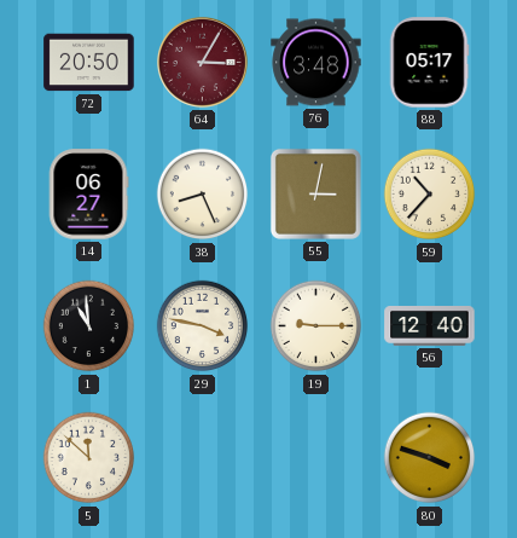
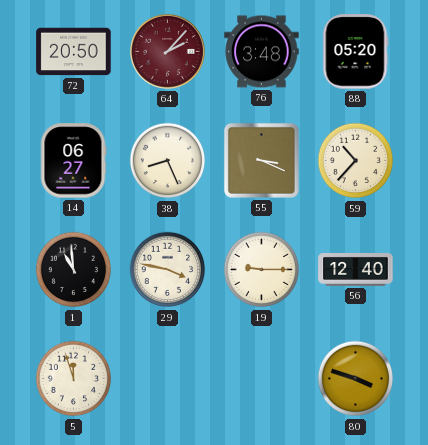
64: 3:05 -> 2:07
88: 05:17 -> 05:20
55: 3:02 -> 3:19
5: 11:52 -> 11:57
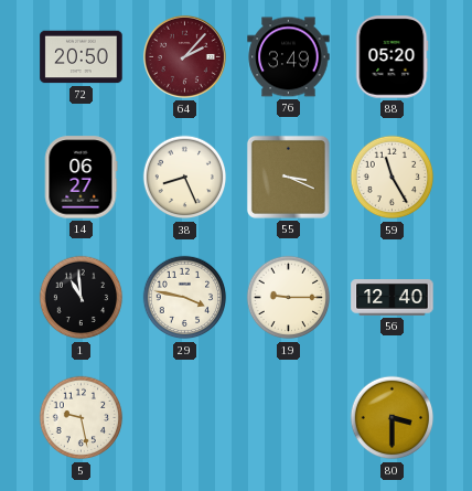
76: 3:48 -> 3:49
59: 10:37 -> 11:25
5: 11:57 -> 9:28
80: 3:48 -> 3:30
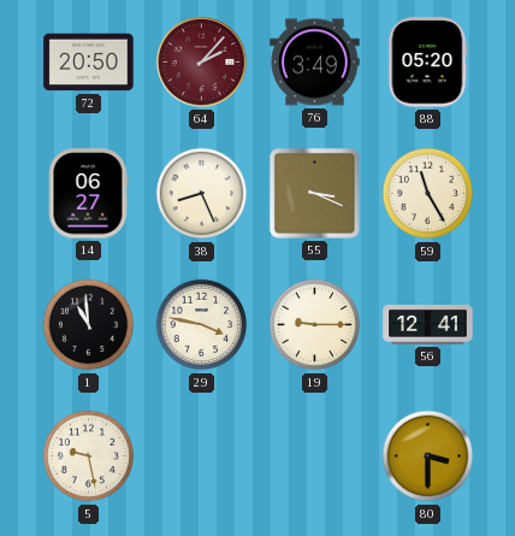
56: 12:40 -> 12:41
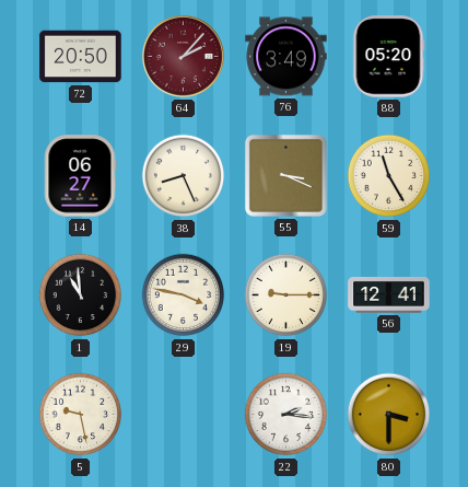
22: none -> 2:16
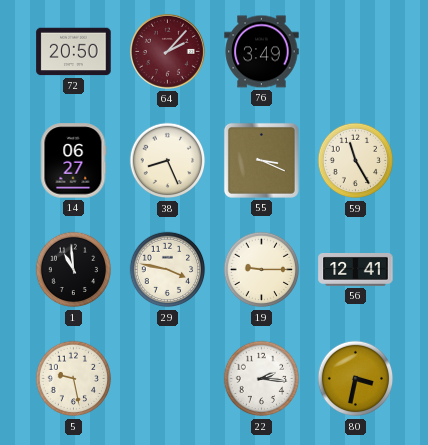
88: 05:20 -> none
80: 3:30 -> 3:32
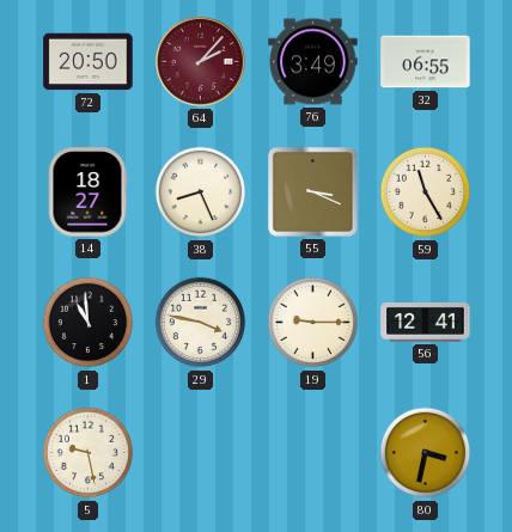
32: none -> 06:55
14: 06:27 -> 18:27
22: 2:16 -> none
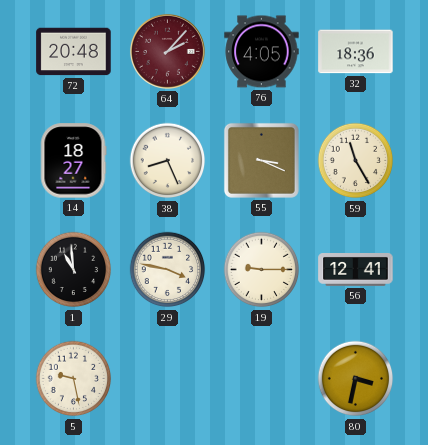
72: 20:50 -> 20:48
76: 3:49 -> 4:05
32: 06:55 -> 18:36
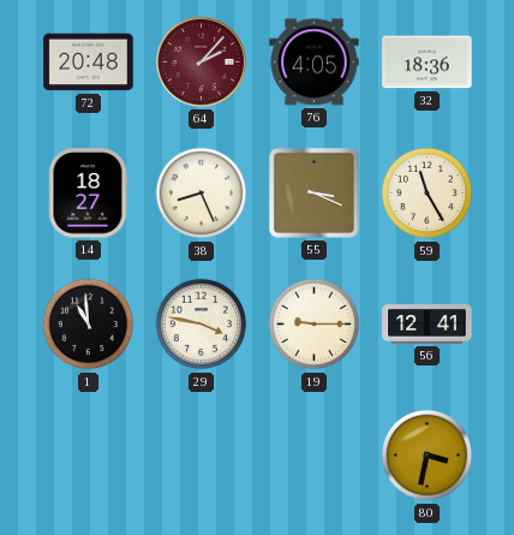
5: 9:28 -> none
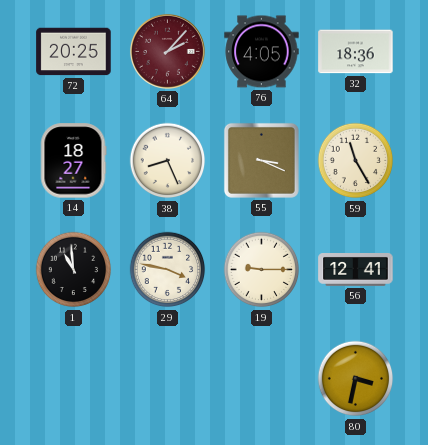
72: 20:48 -> 20:25
